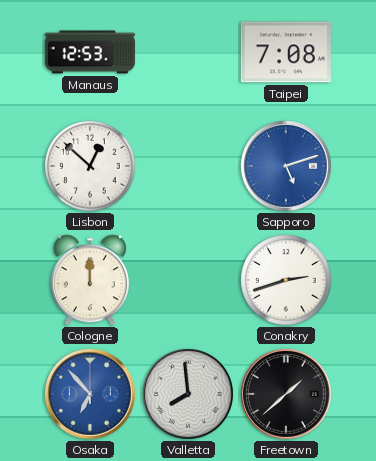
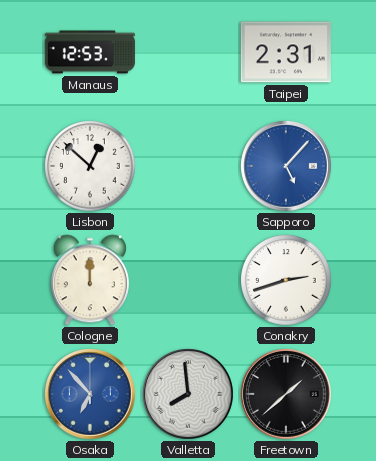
Taipei: 7:08 -> 2:31
Sapporo: 5:12 -> 5:07
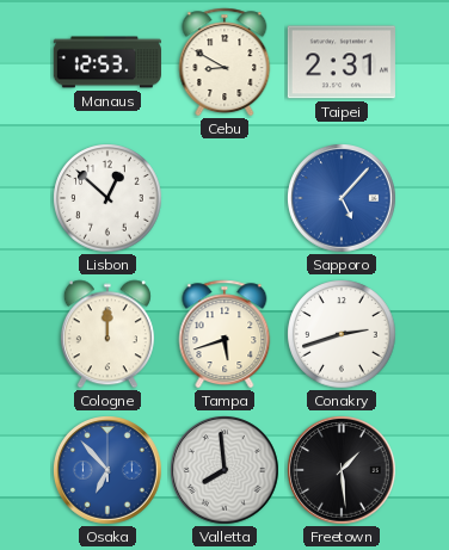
Cebu: none -> 8:50
Tampa: none -> 5:42
Freetown: 1:38 -> 1:29
